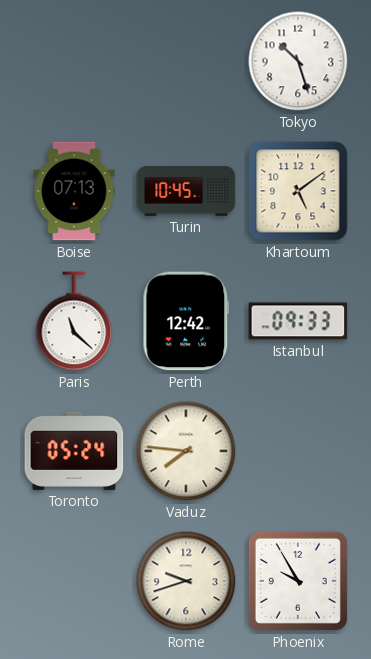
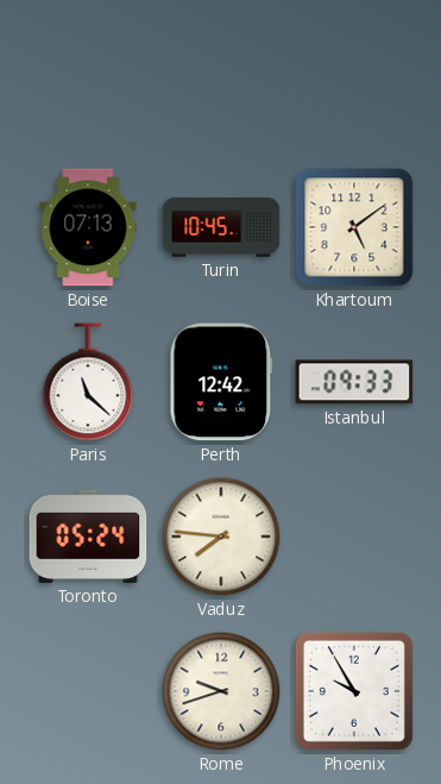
Tokyo: 10:27 -> none
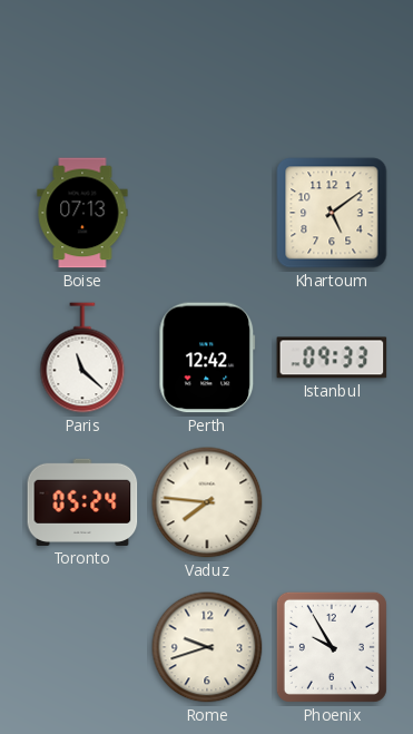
Turin: 10:45 -> none
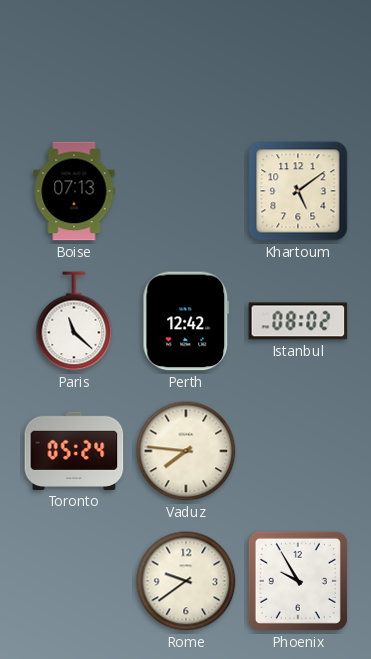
Istanbul: 09:33 -> 08:02
Rome: 9:42 -> 9:39
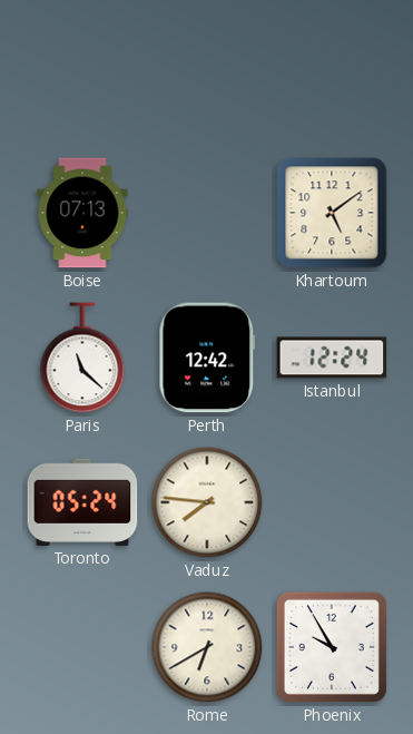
Istanbul: 08:02 -> 12:24
Rome: 9:39 -> 6:40
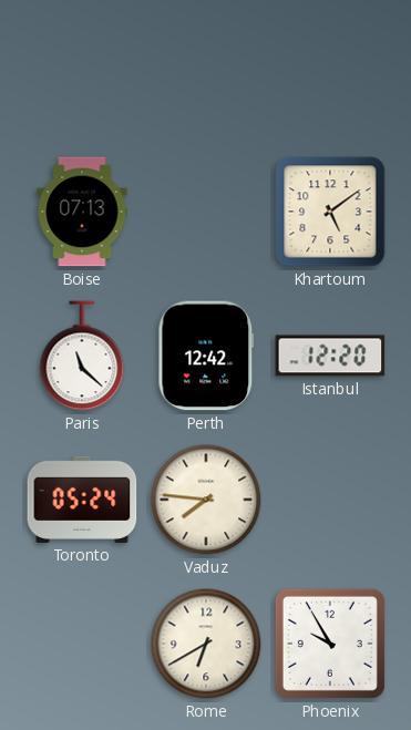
Istanbul: 12:24 -> 12:20
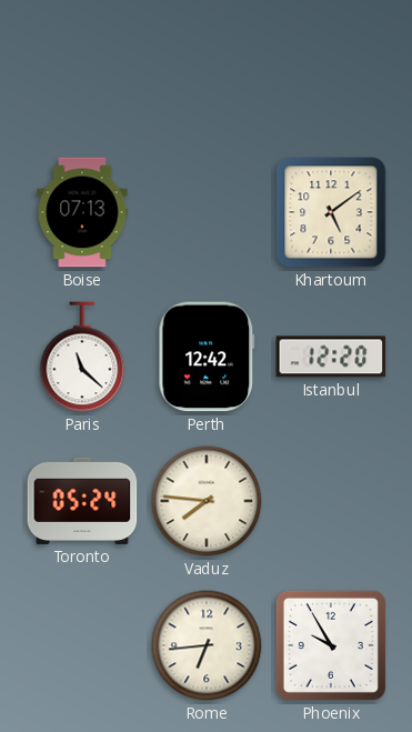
Rome: 6:40 -> 6:44
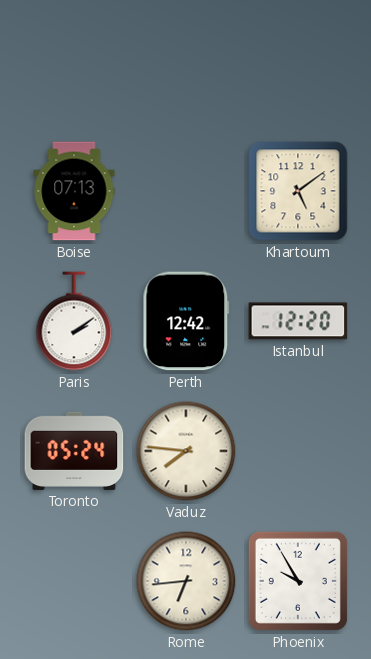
Paris: 11:22 -> 2:09
